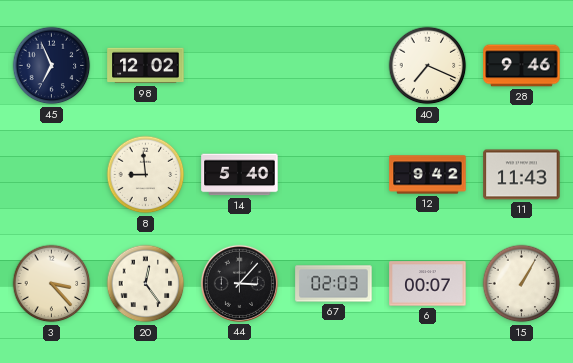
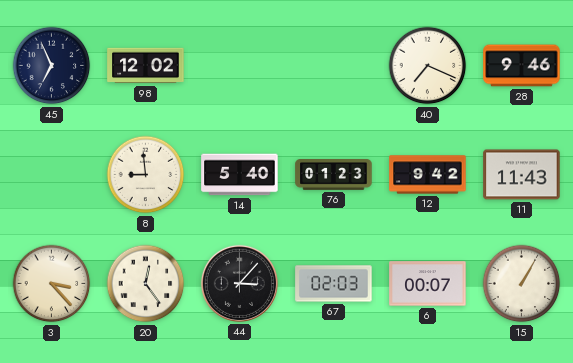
76: none -> 01:23
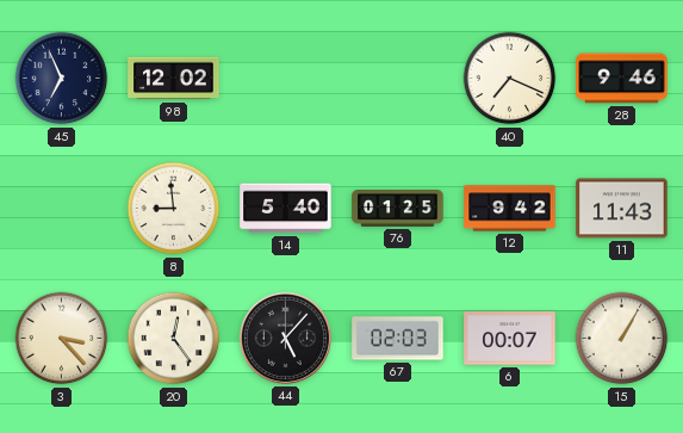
76: 01:23 -> 01:25
44: 3:07 -> 5:07
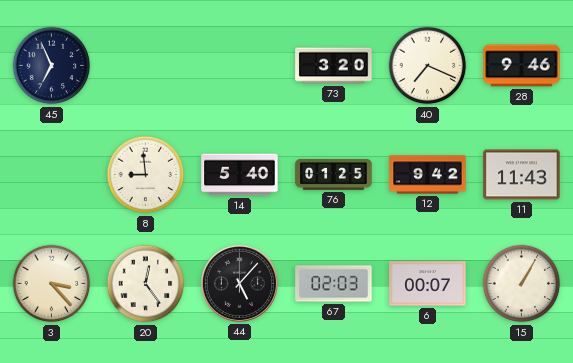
98: 12:02 -> none
73: none -> 3:20
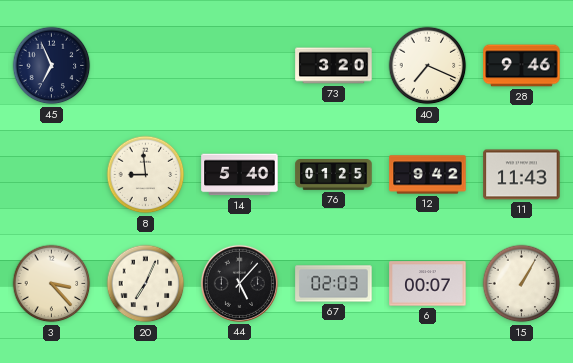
20: 12:24 -> 7:04
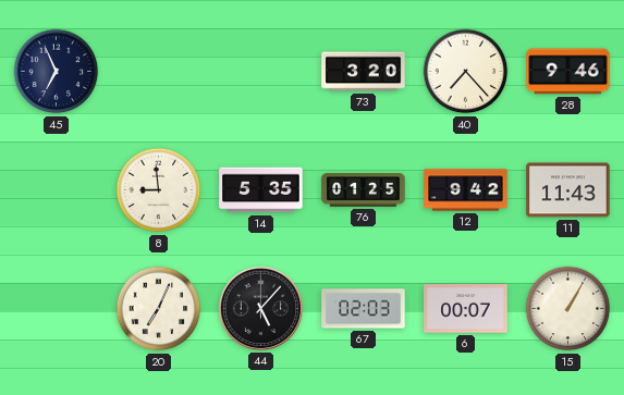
40: 7:19 -> 7:23
14: 5:40 -> 5:35
3: 3:23 -> none
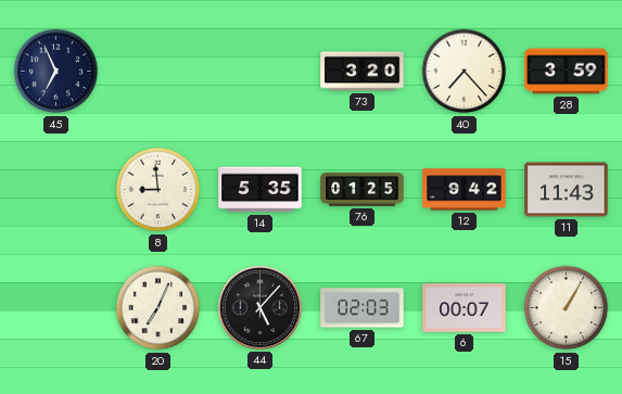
28: 9:46 -> 3:59
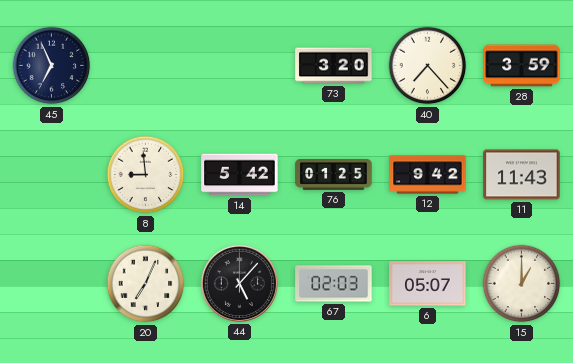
14: 5:35 -> 5:42
6: 00:07 -> 05:07
15: 1:05 -> 1:00
